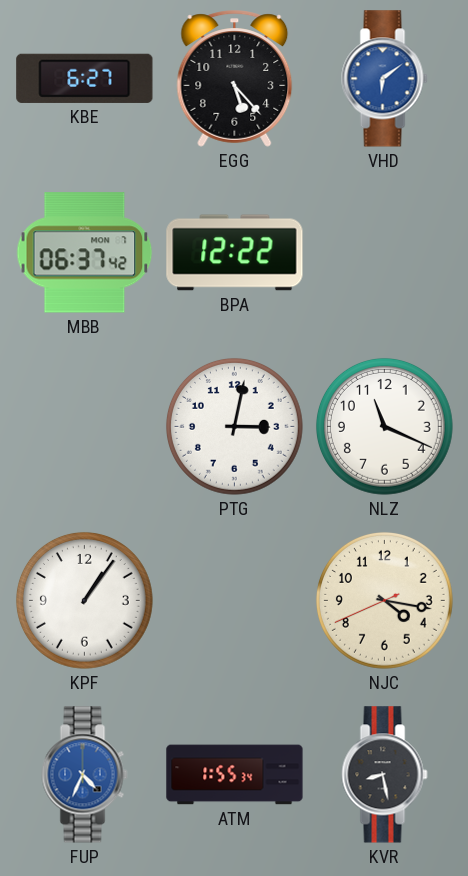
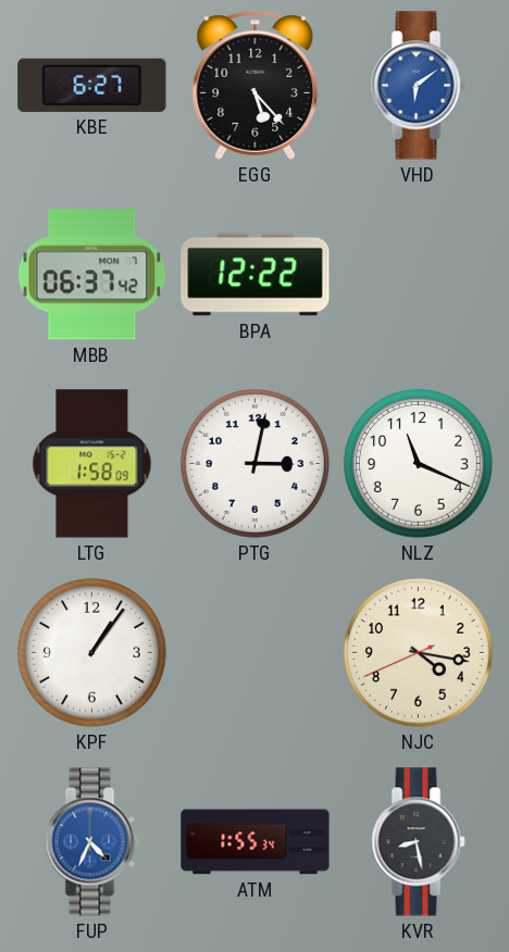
LTG: none -> 1:58
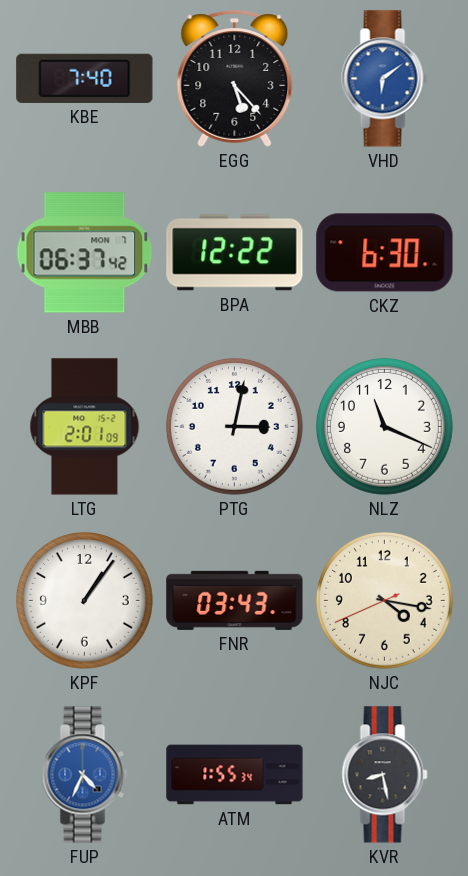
KBE: 6:27 -> 7:40
CKZ: none -> 6:30
LTG: 1:58 -> 2:01
FNR: none -> 03:43
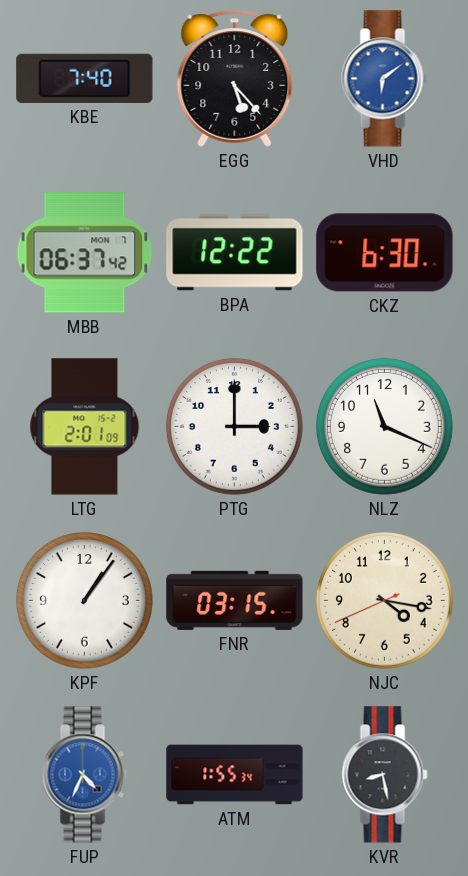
PTG: 3:02 -> 3:00
FNR: 03:43 -> 03:15
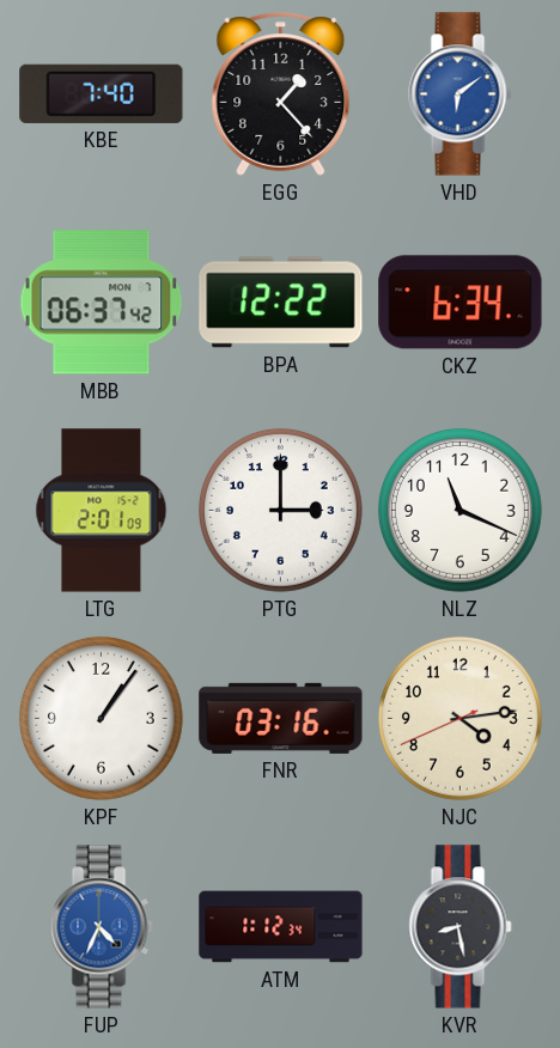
EGG: 5:23 -> 1:23
CKZ: 6:30 -> 6:34
FNR: 03:15 -> 03:16
NJC: 4:16 -> 4:13
ATM: 1:55 -> 1:12
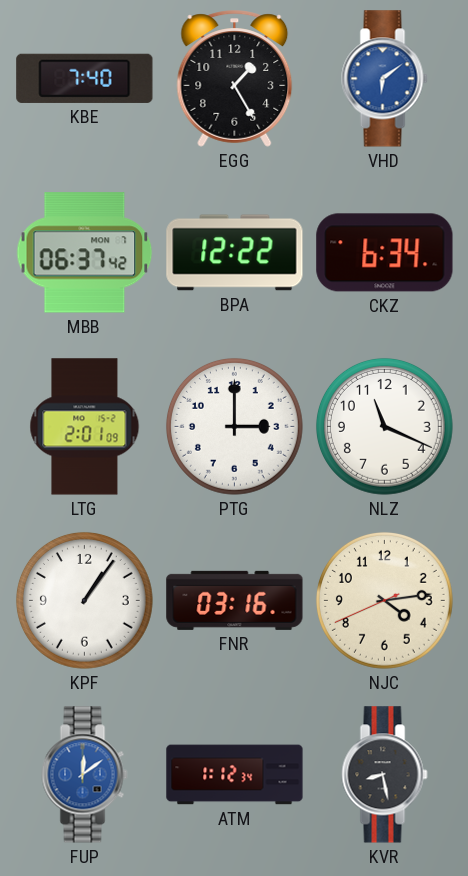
EGG: 1:23 -> 1:25
FUP: 4:34 -> 12:09
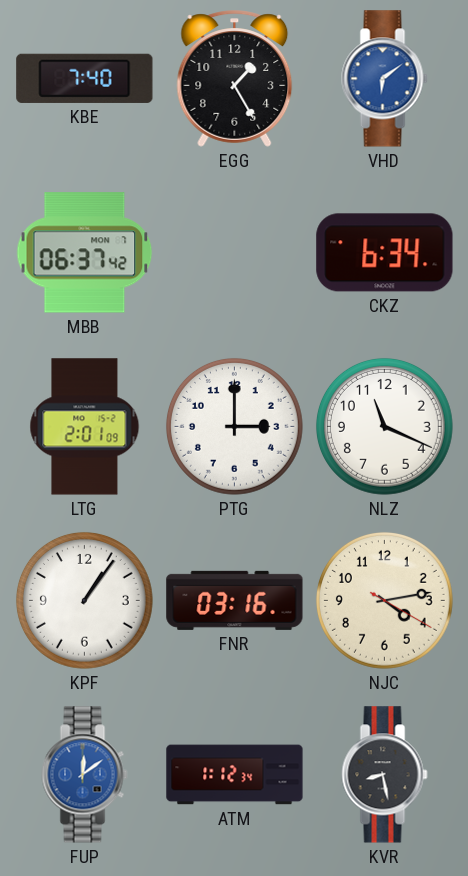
BPA: 12:22 -> none
NJC: 4:13:41 -> 4:13:20
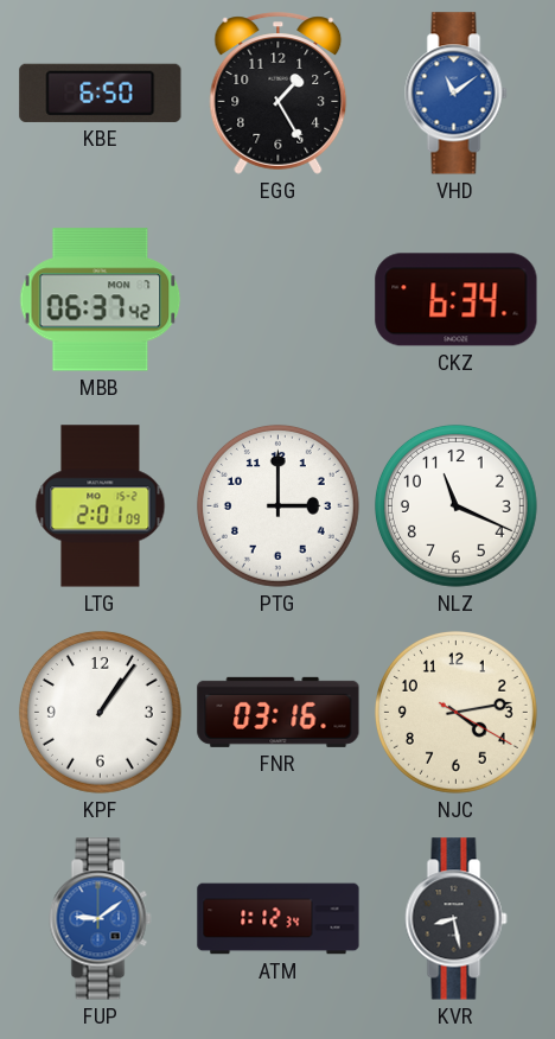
KBE: 7:40 -> 6:50
VHD: 6:09 -> 11:09
FUP: 12:09 -> 9:09
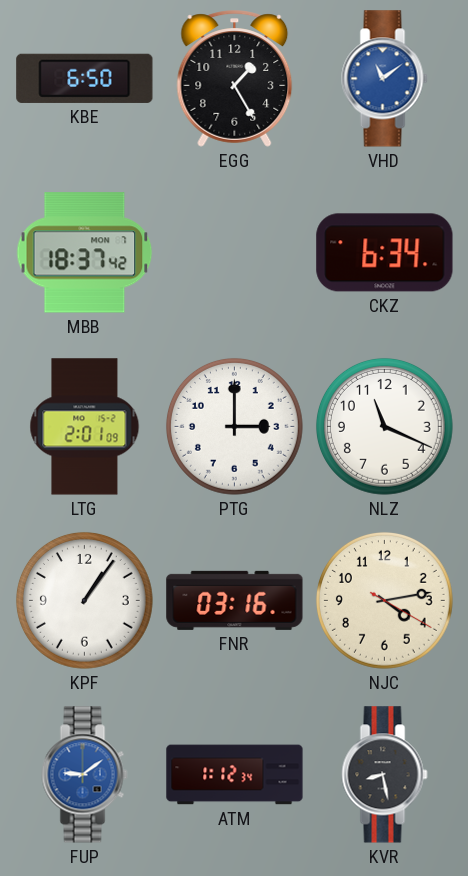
MBB: 06:37 -> 18:37
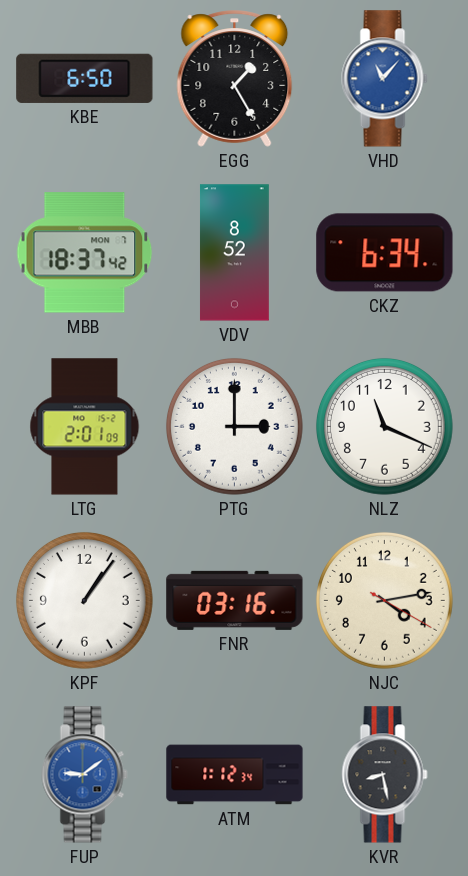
VHD: 11:09 -> 11:07
VDV: none -> 8:52
